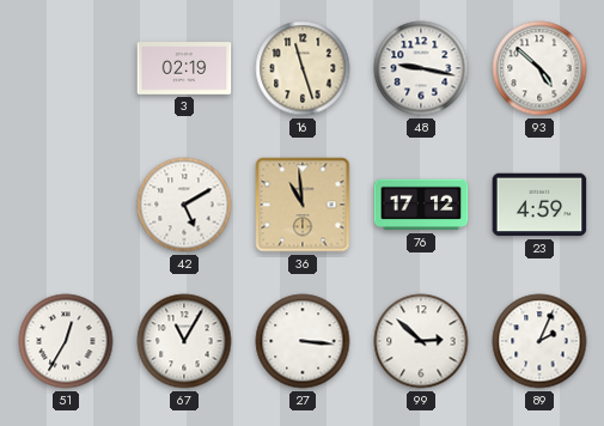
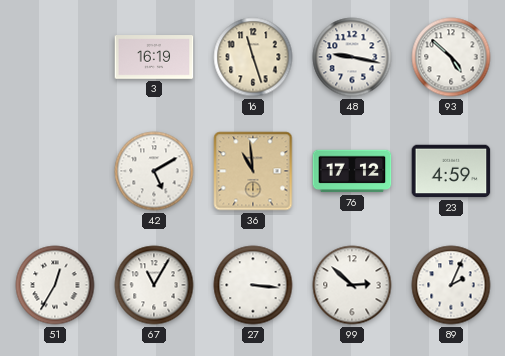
3: 02:19 -> 16:19
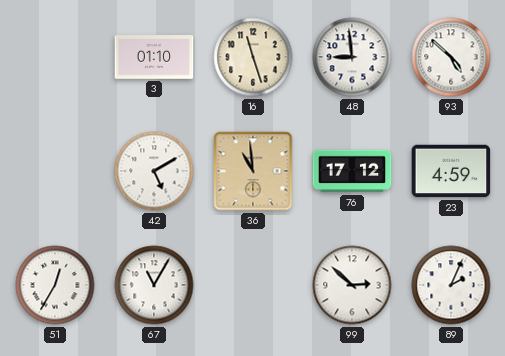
3: 16:19 -> 01:10
48: 9:17 -> 8:59
27: 3:16 -> none
